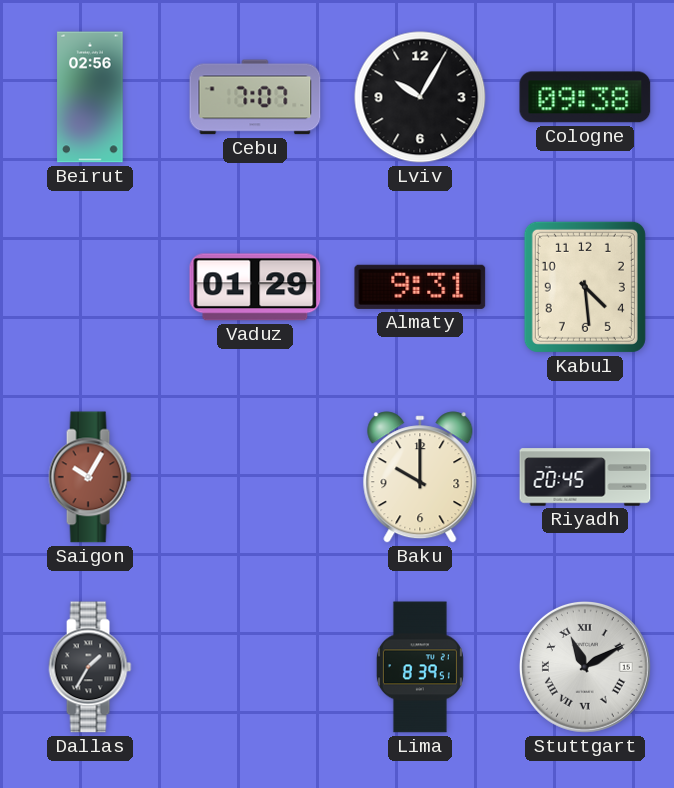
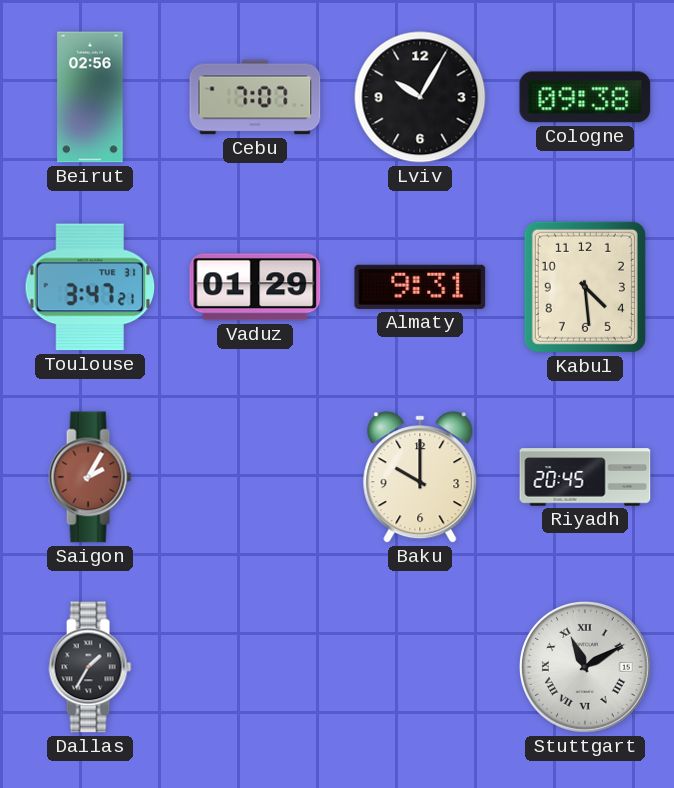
Toulouse: none -> 3:47
Saigon: 10:05 -> 2:05
Lima: 8:39 -> none
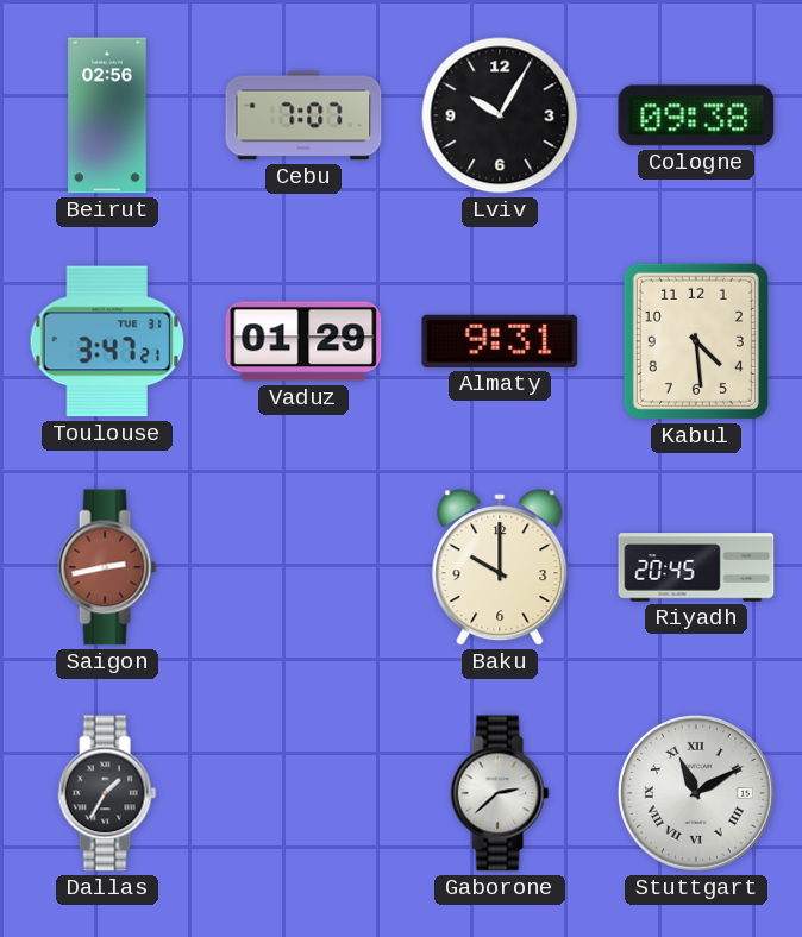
Saigon: 2:05 -> 2:43
Gaborone: none -> 2:38
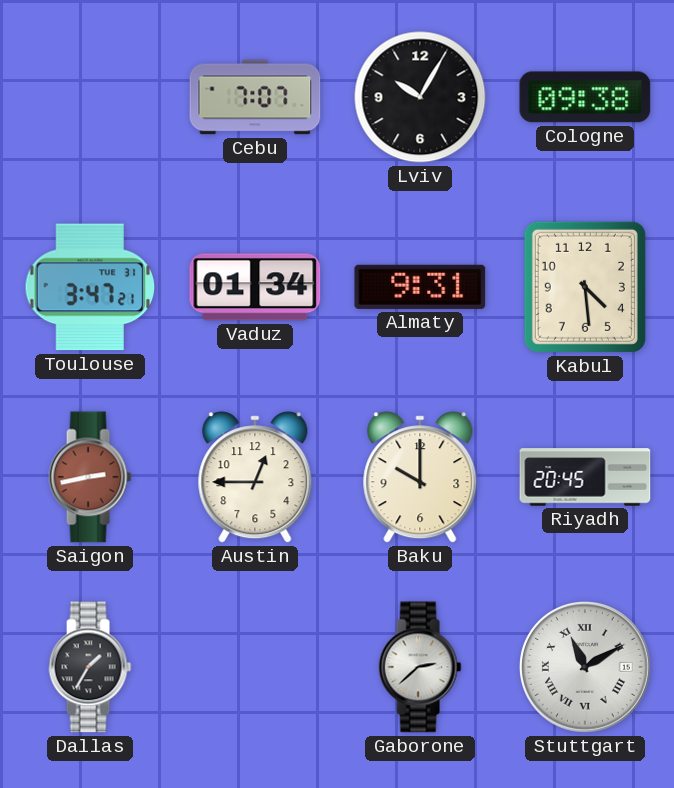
Beirut: 02:56 -> none
Vaduz: 01:29 -> 01:34
Austin: none -> 12:45
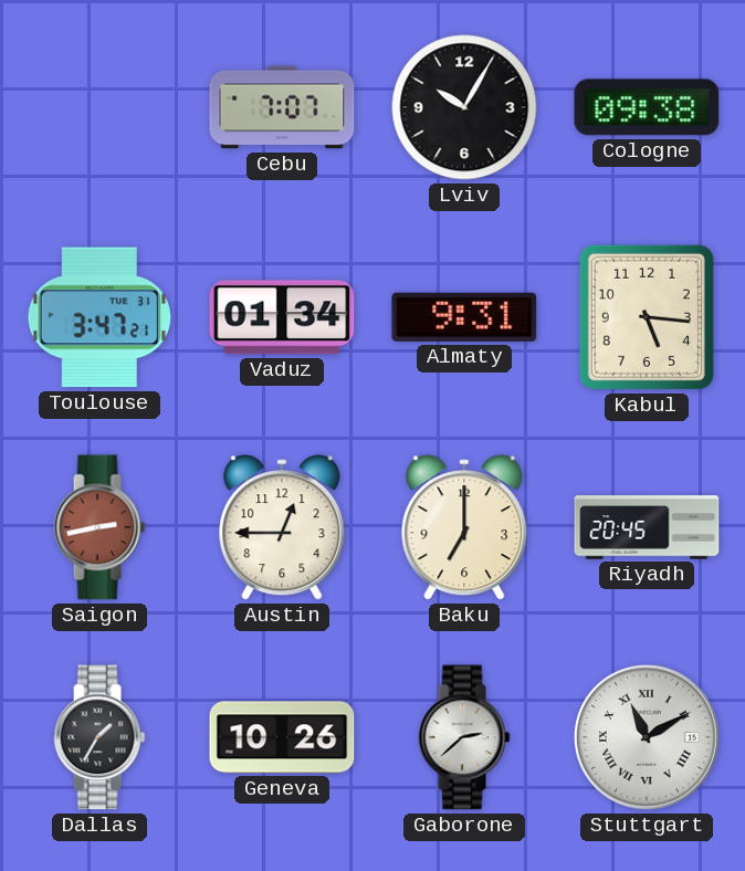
Kabul: 4:29 -> 5:16
Baku: 10:00 -> 7:00
Geneva: none -> 10:26
